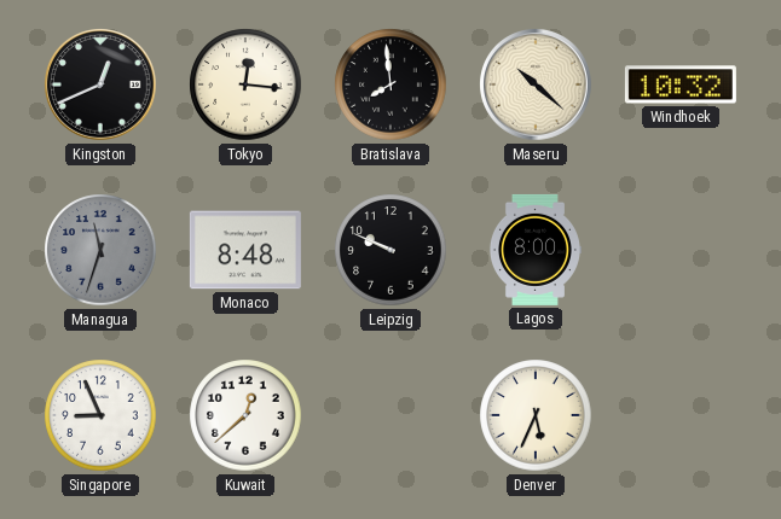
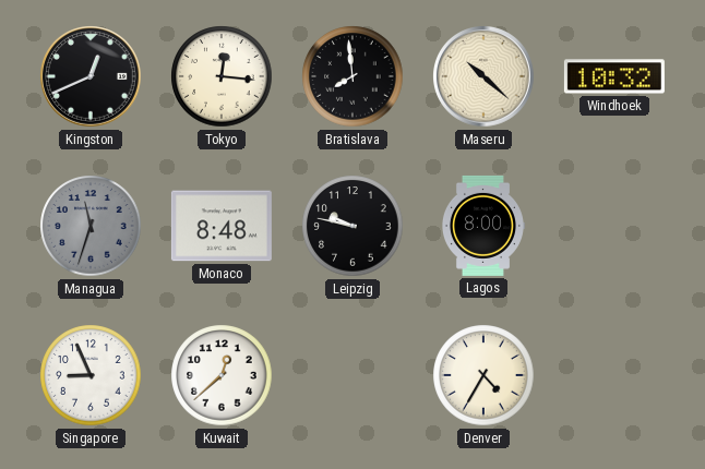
Leipzig: 9:49 -> 9:47
Denver: 5:34 -> 4:35
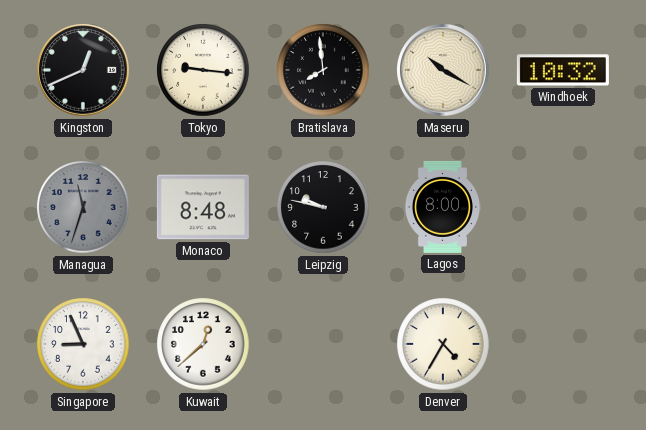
Tokyo: 12:16 -> 9:16
Maseru: 10:22 -> 10:20
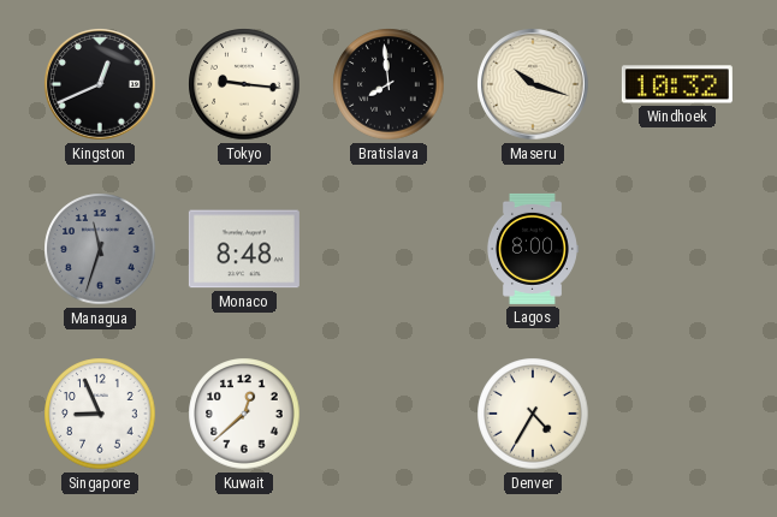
Maseru: 10:20 -> 10:18
Leipzig: 9:47 -> none
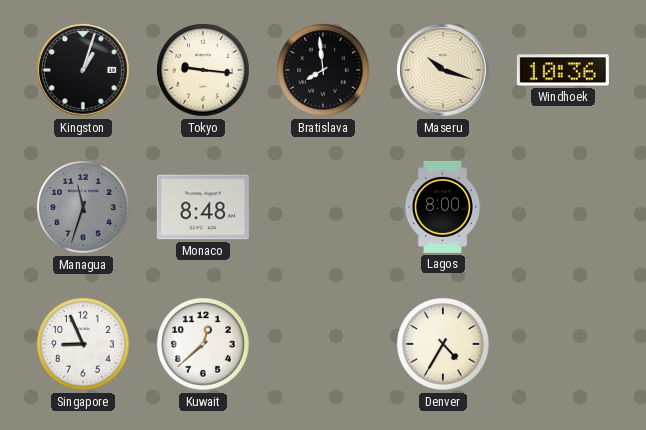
Kingston: 12:41 -> 1:03
Windhoek: 10:32 -> 10:36
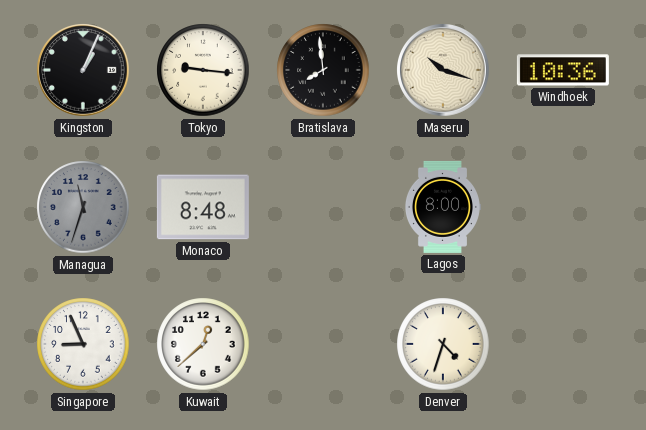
Kingston: 1:03 -> 1:04
Denver: 4:35 -> 4:33
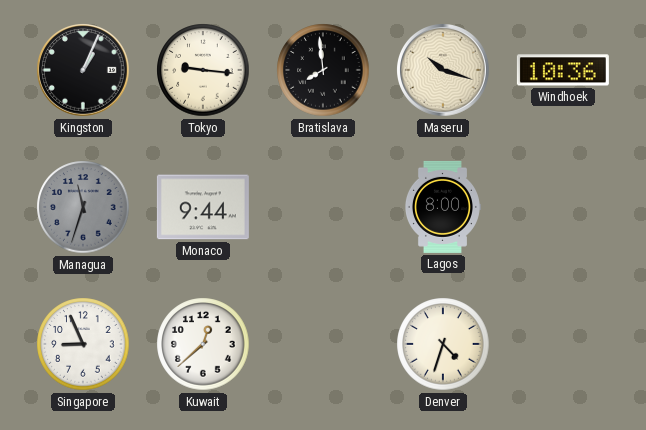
Monaco: 8:48 -> 9:44
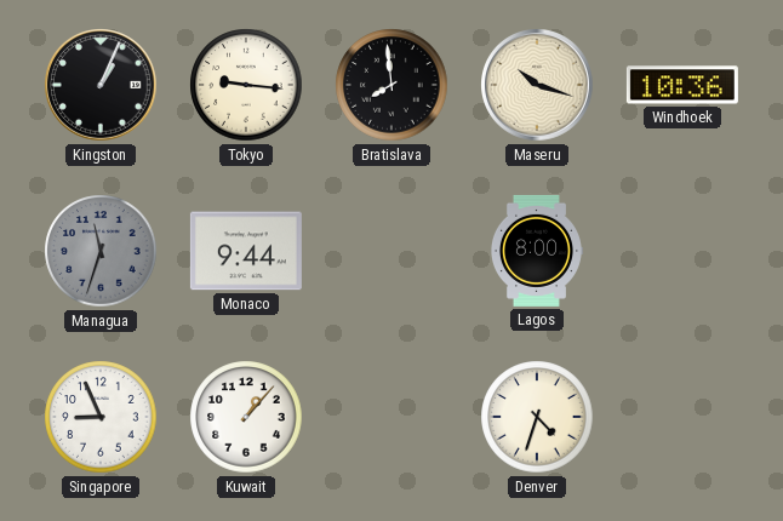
Kuwait: 12:38 -> 1:07
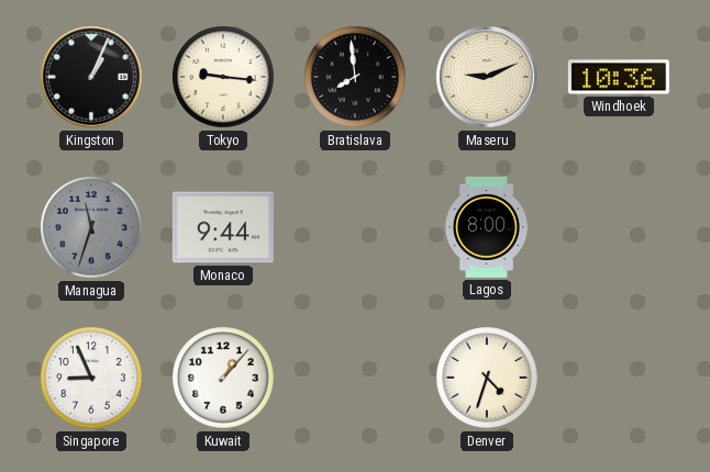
Maseru: 10:18 -> 9:11
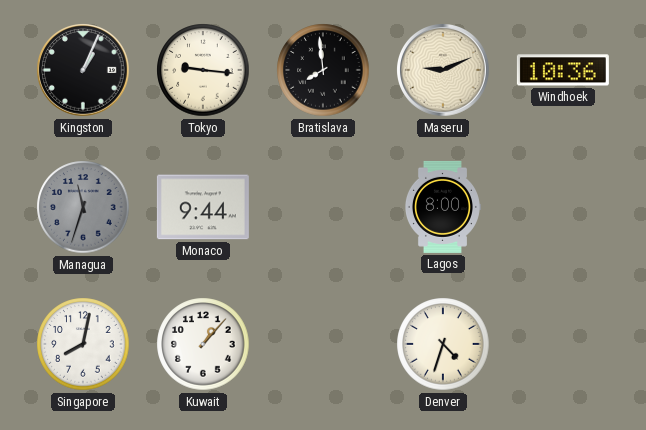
Singapore: 8:56 -> 8:02
